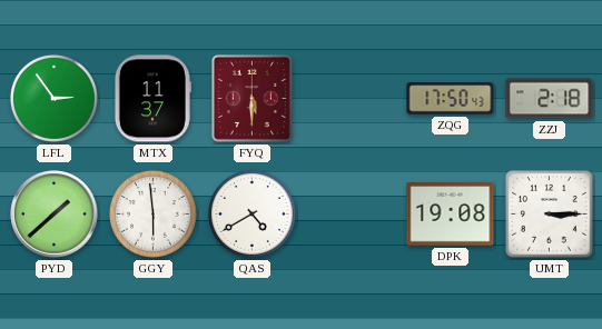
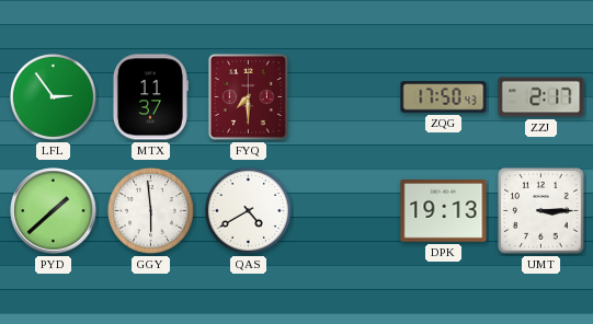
FYQ: 5:30 -> 7:30
ZZJ: 2:18 -> 2:17
DPK: 19:08 -> 19:13
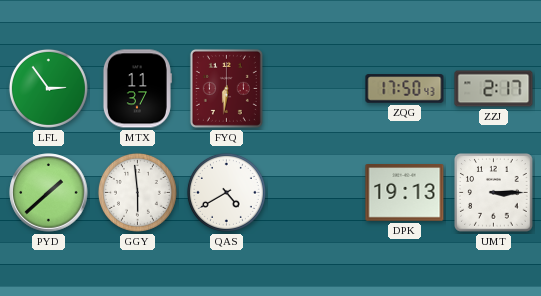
FYQ: 7:30 -> 6:31
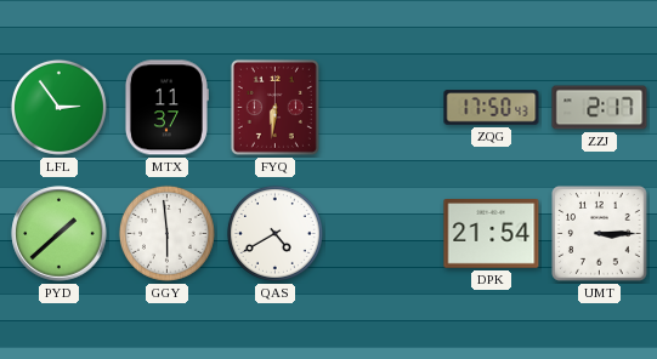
DPK: 19:13 -> 21:54
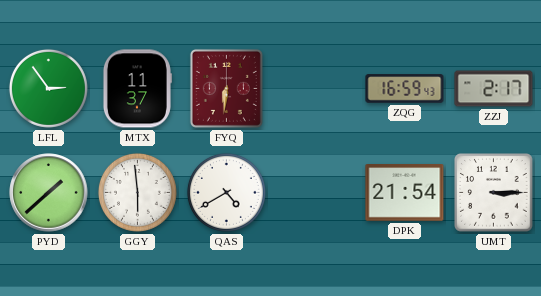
ZQG: 17:50 -> 16:59
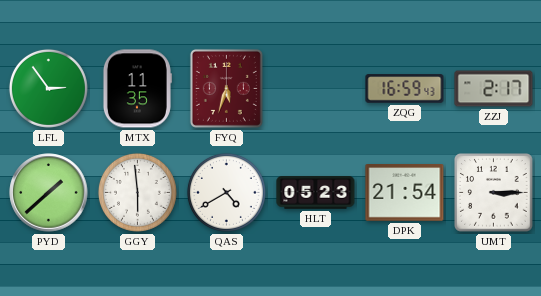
MTX: 11:37 -> 11:35
FYQ: 6:31 -> 5:33
HLT: none -> 05:23
